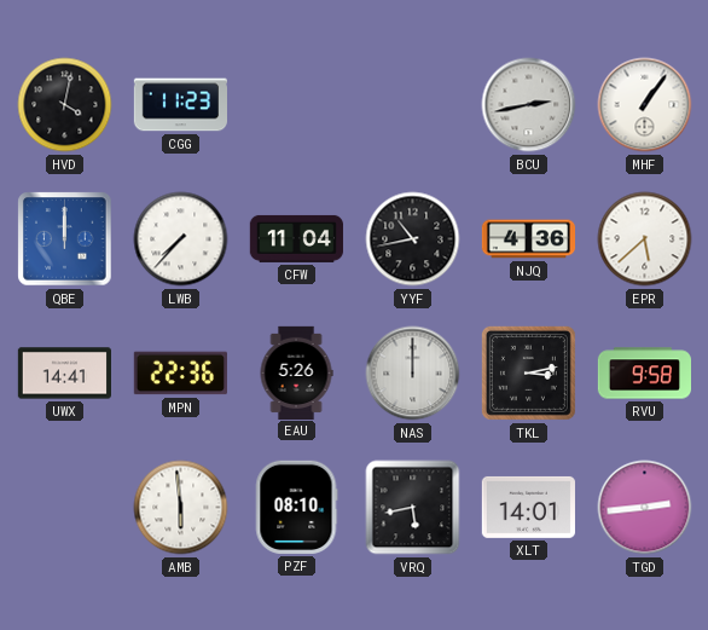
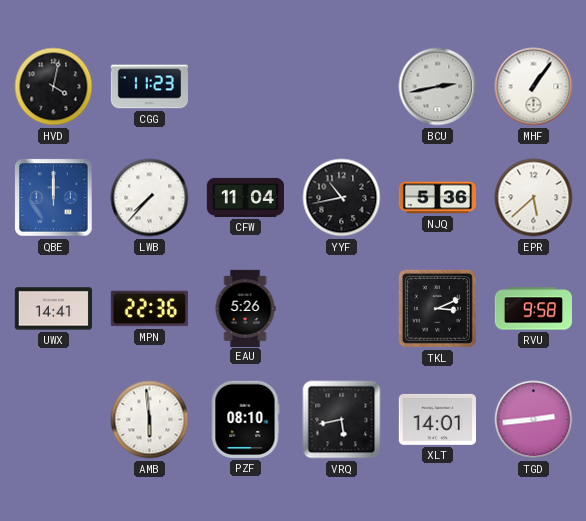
NJQ: 4:36 -> 5:36
NAS: 12:00 -> none
TKL: 3:13 -> 3:11
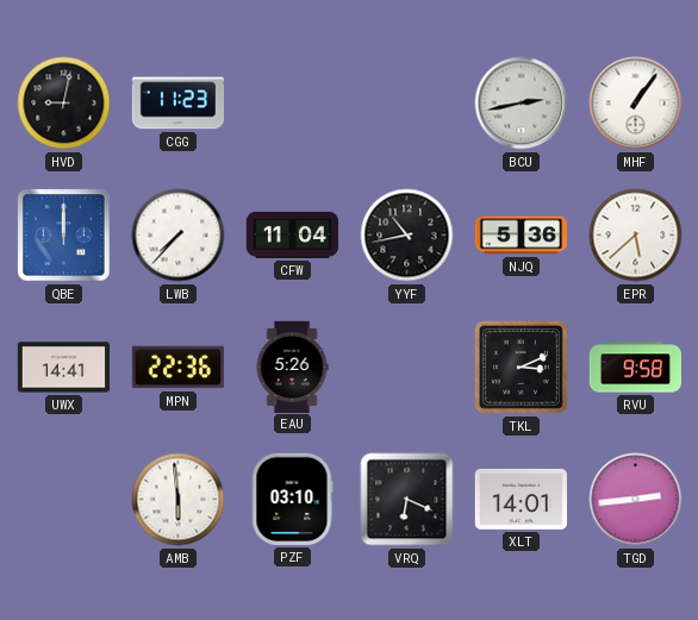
HVD: 4:02 -> 9:02
PZF: 08:10 -> 03:10
VRQ: 5:43 -> 6:19
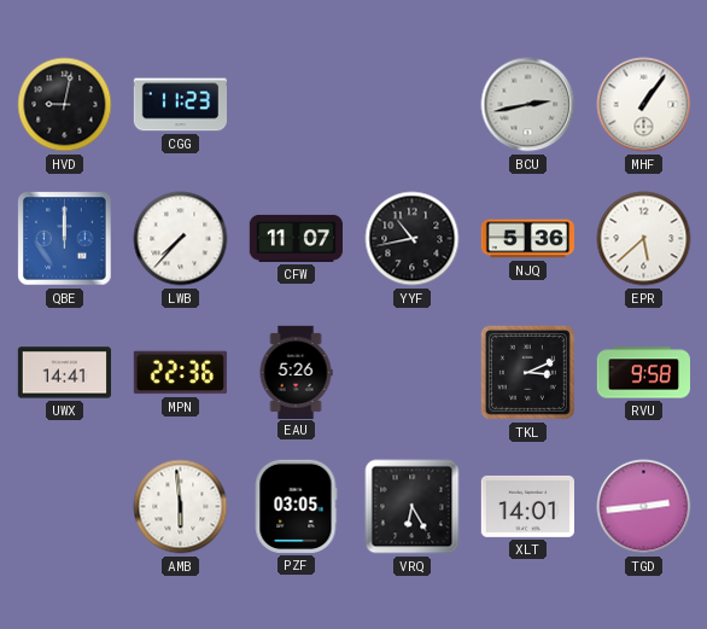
CFW: 11:04 -> 11:07
PZF: 03:10 -> 03:05
VRQ: 6:19 -> 6:25
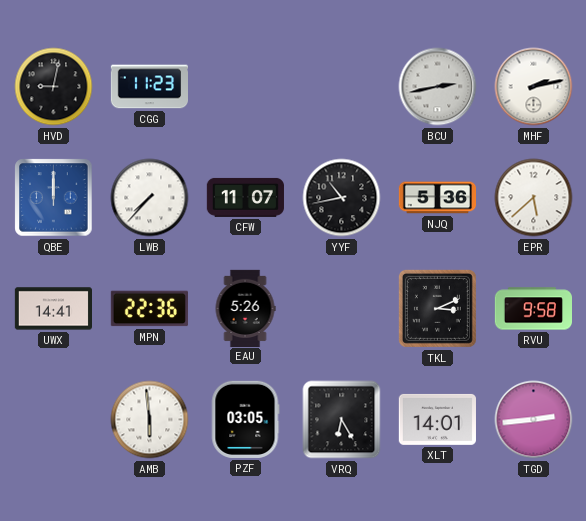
MHF: 1:06 -> 2:13
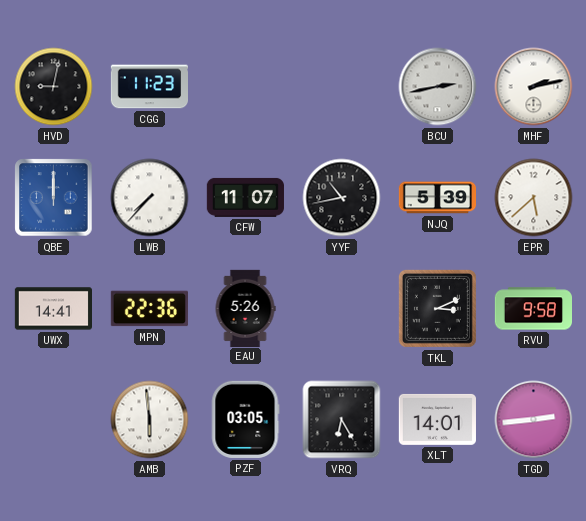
NJQ: 5:36 -> 5:39
